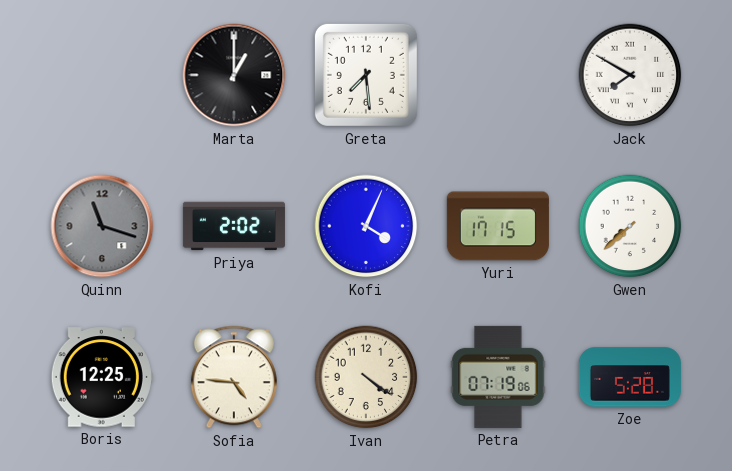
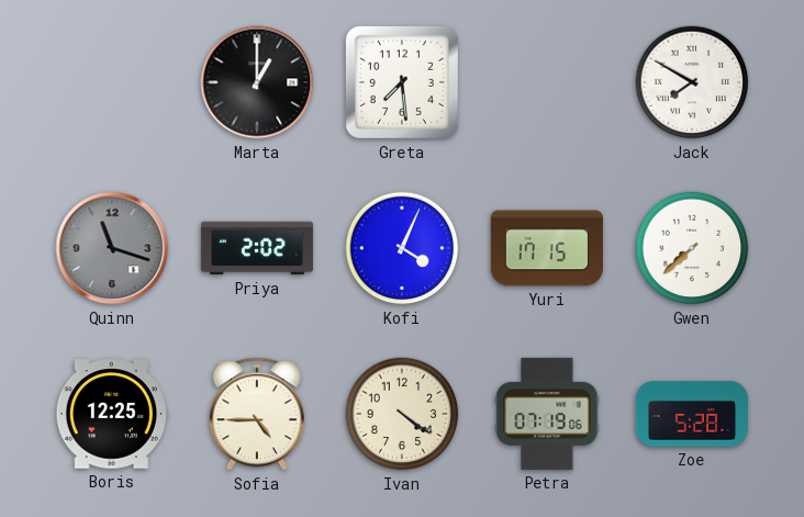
Sofia: 4:46 -> 4:45
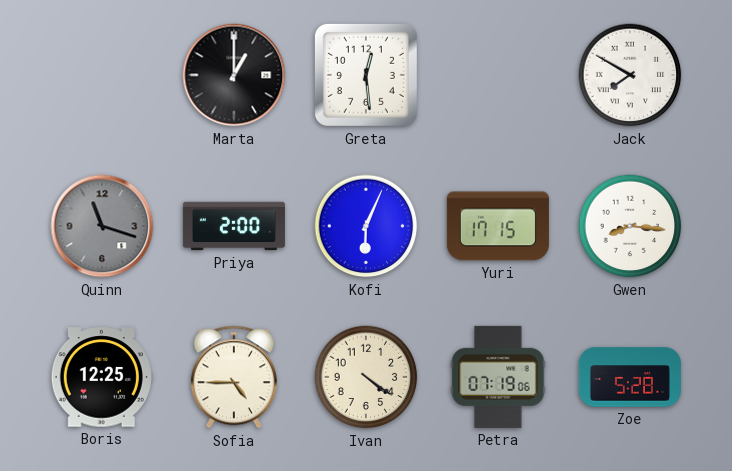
Greta: 7:29 -> 12:29
Priya: 2:02 -> 2:00
Kofi: 4:04 -> 6:04
Gwen: 7:38 -> 8:16
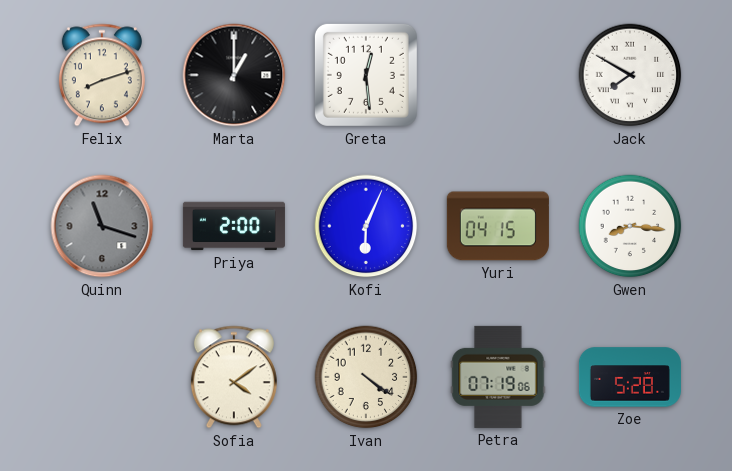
Felix: none -> 8:12
Yuri: 17:15 -> 04:15
Boris: 12:25 -> none
Sofia: 4:45 -> 4:09
